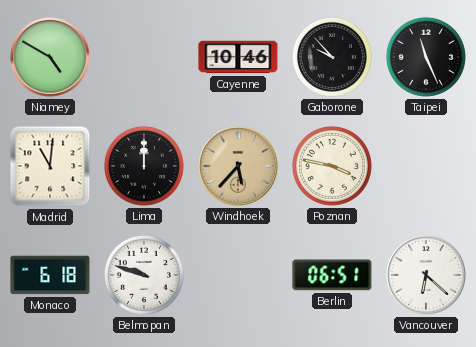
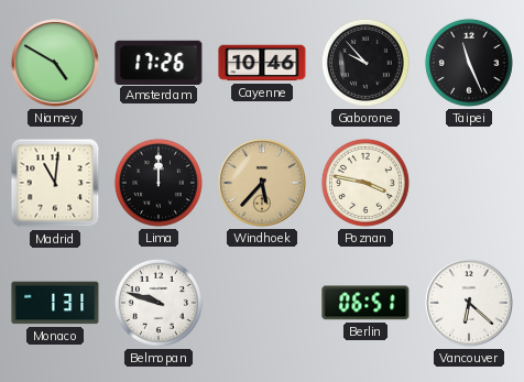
Amsterdam: none -> 17:26
Monaco: 6:18 -> 1:31
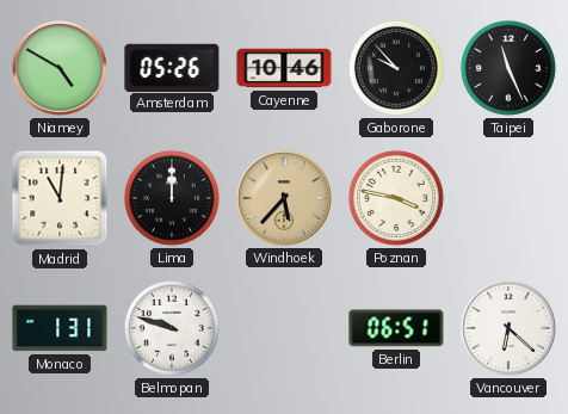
Amsterdam: 17:26 -> 05:26
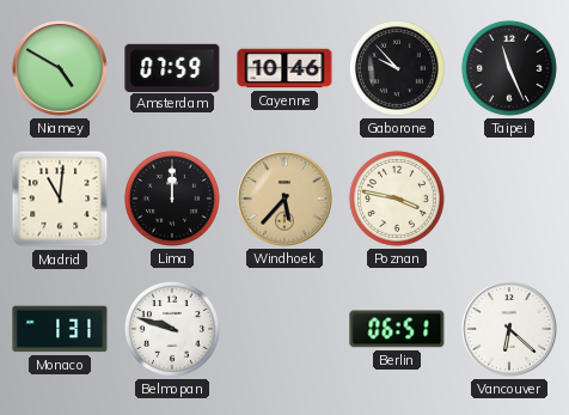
Amsterdam: 05:26 -> 07:59
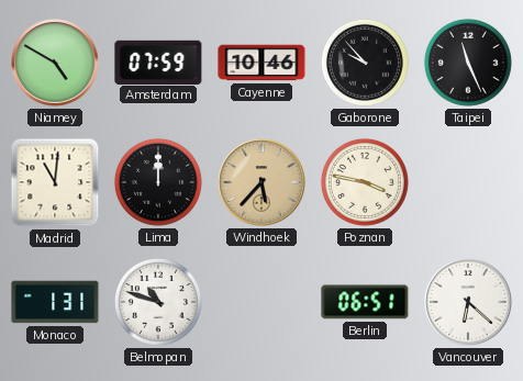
Belmopan: 9:48 -> 10:48
